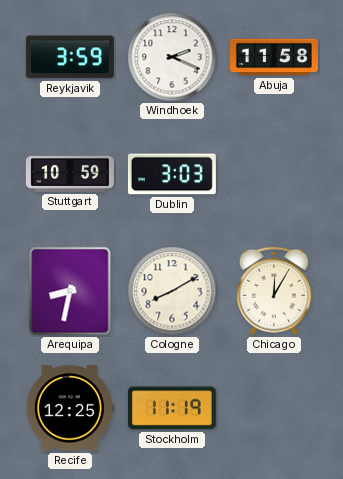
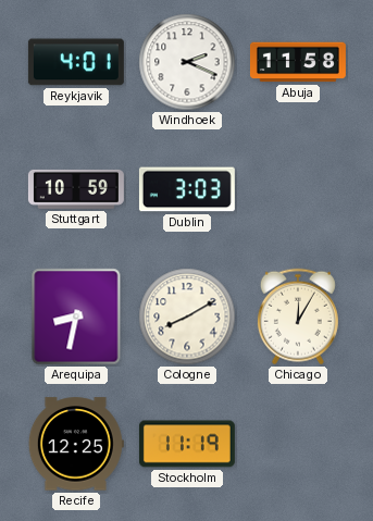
Reykjavik: 3:59 -> 4:01
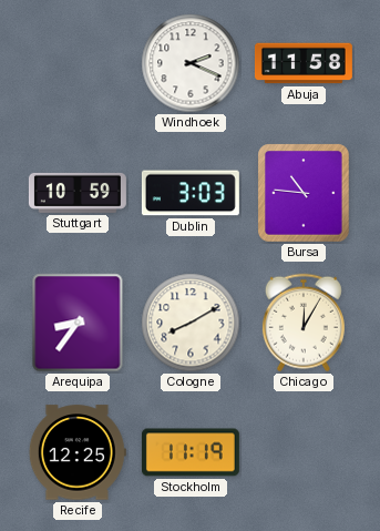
Reykjavik: 4:01 -> none
Bursa: none -> 10:46
Arequipa: 8:32 -> 8:36
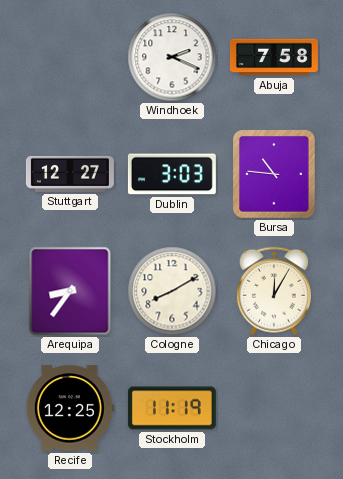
Abuja: 11:58 -> 7:58
Stuttgart: 10:59 -> 12:27
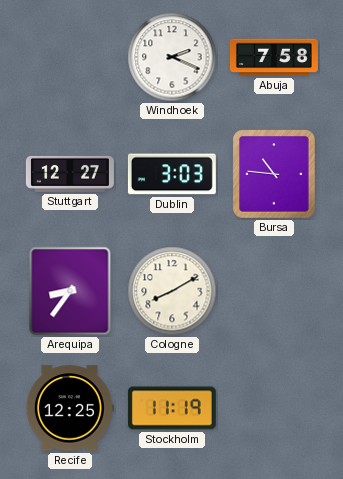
Chicago: 12:05 -> none
